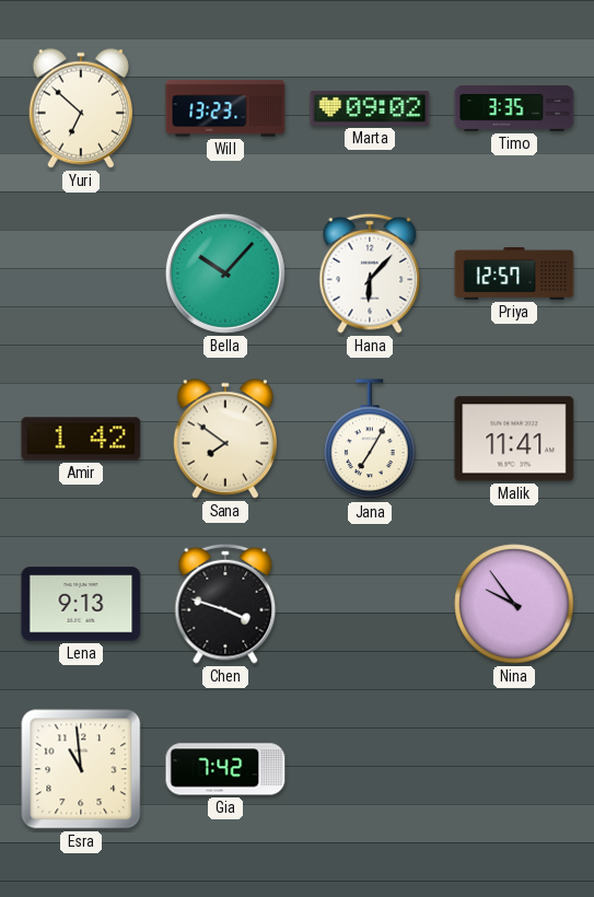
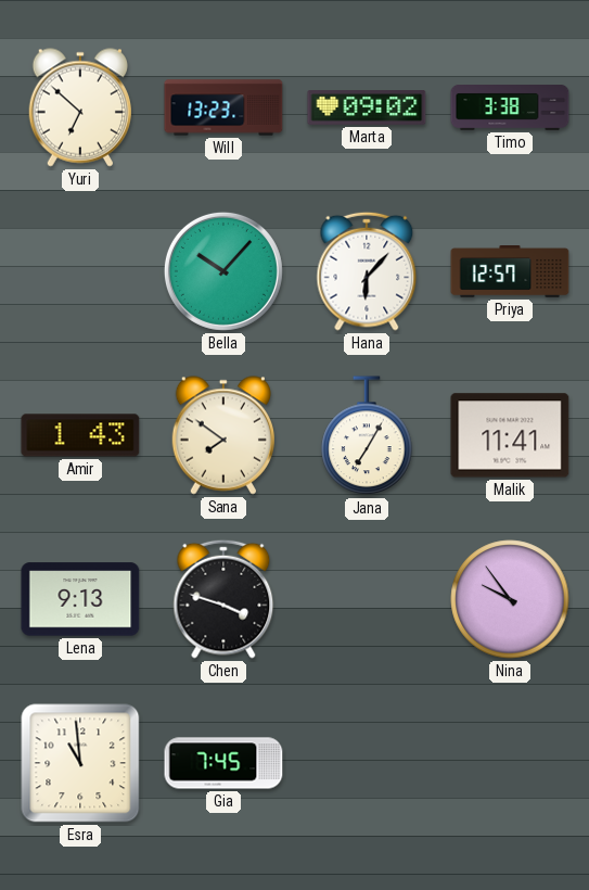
Timo: 3:35 -> 3:38
Amir: 1:42 -> 1:43
Gia: 7:42 -> 7:45
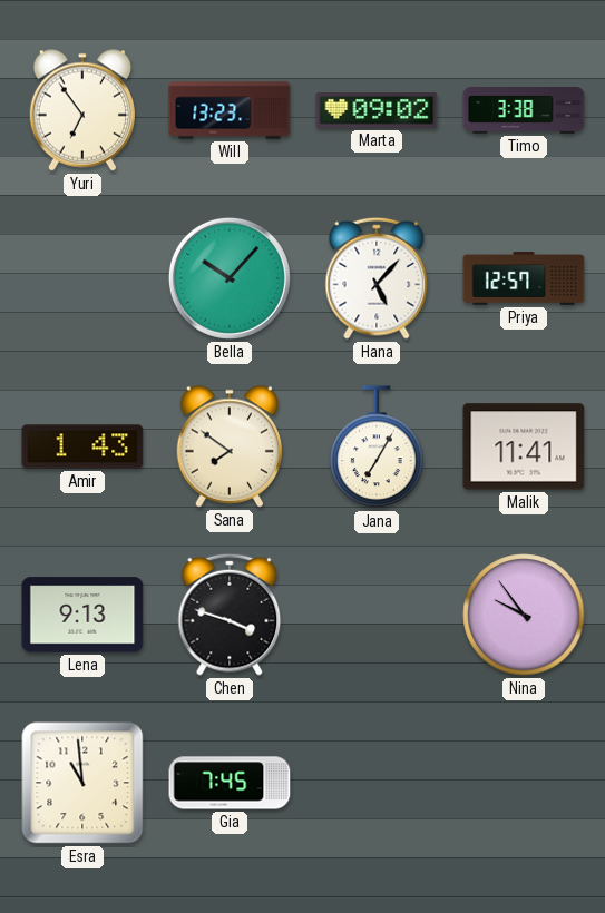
Yuri: 6:52 -> 6:54
Hana: 6:07 -> 5:07
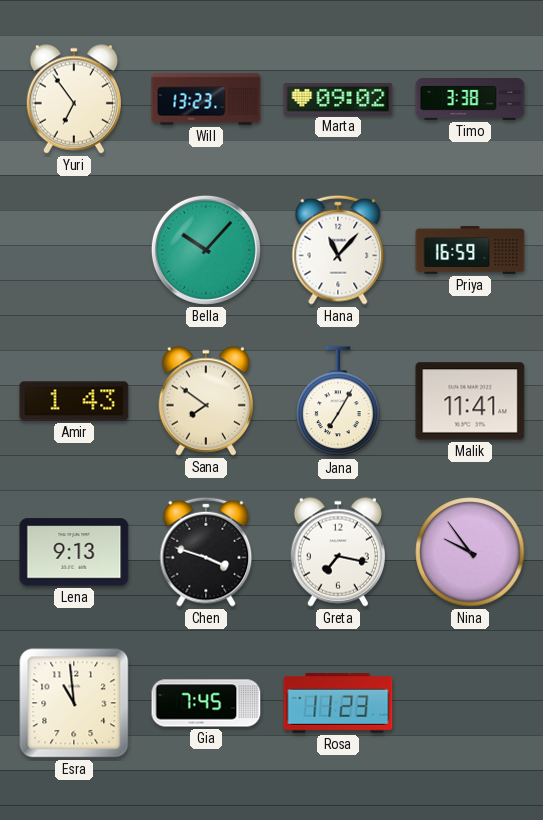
Hana: 5:07 -> 11:07
Priya: 12:57 -> 16:59
Greta: none -> 7:17
Rosa: none -> 11:23
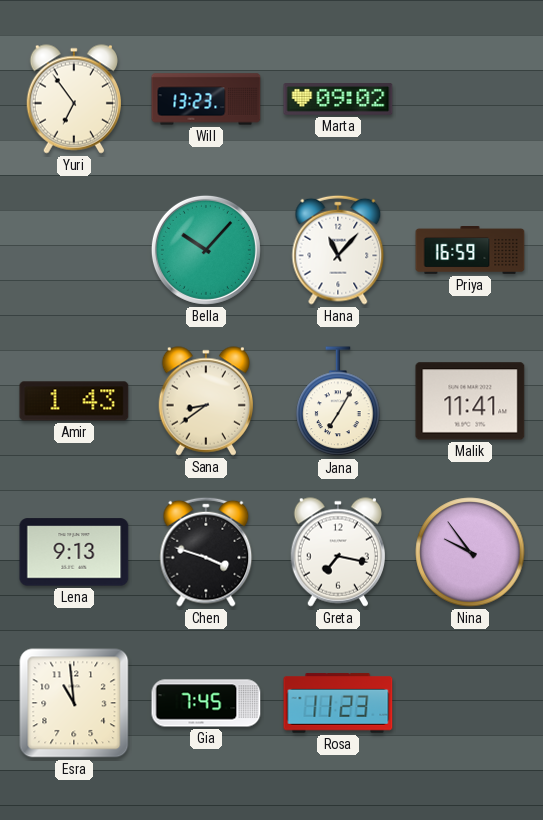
Timo: 3:38 -> none
Sana: 7:51 -> 8:39
